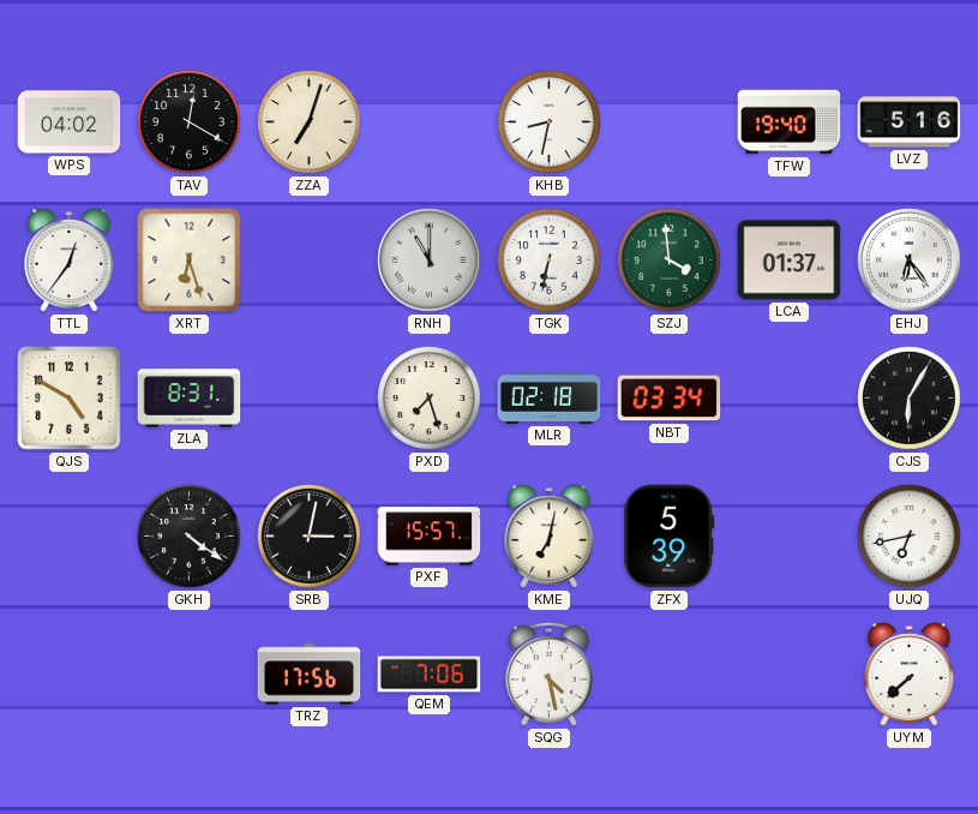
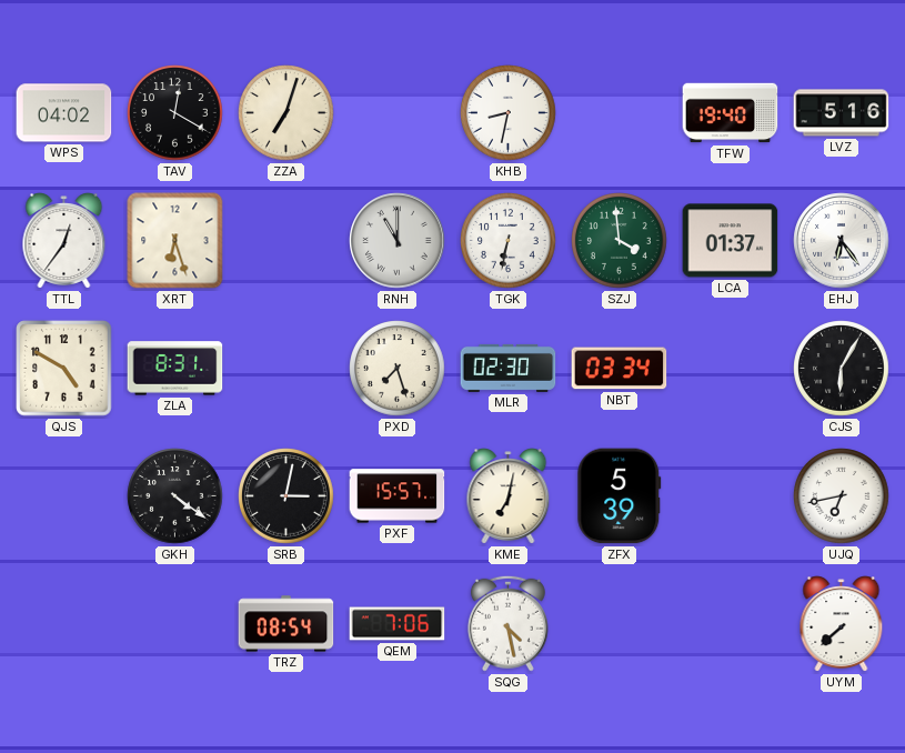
MLR: 02:18 -> 02:30
TRZ: 17:56 -> 08:54
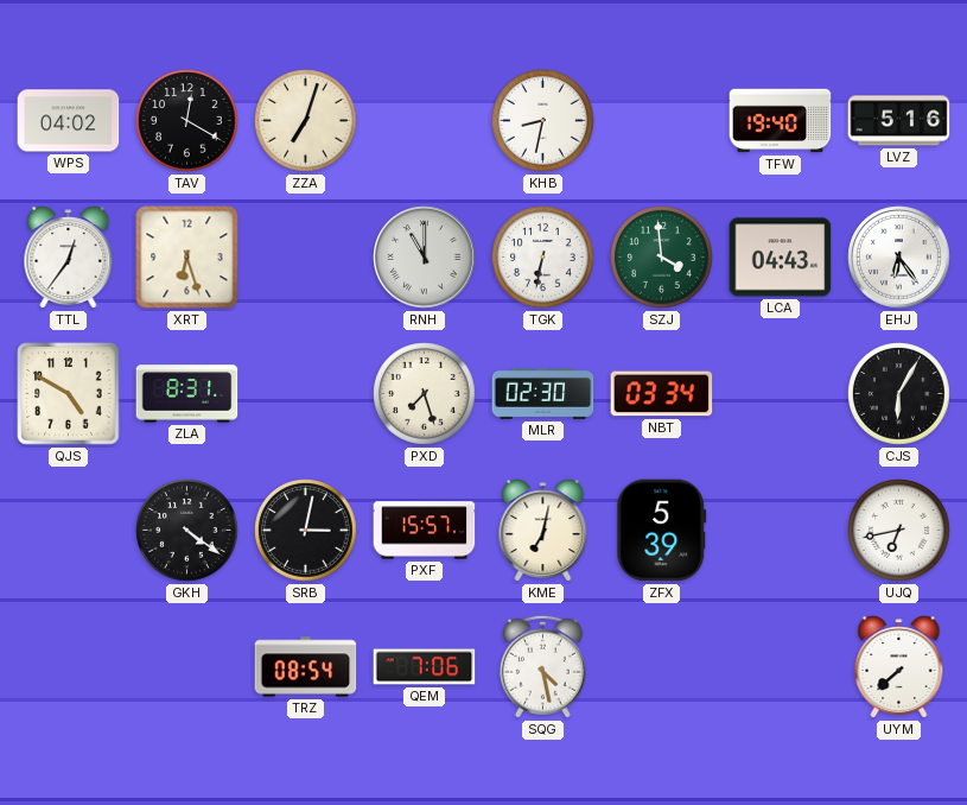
LCA: 01:37 -> 04:43
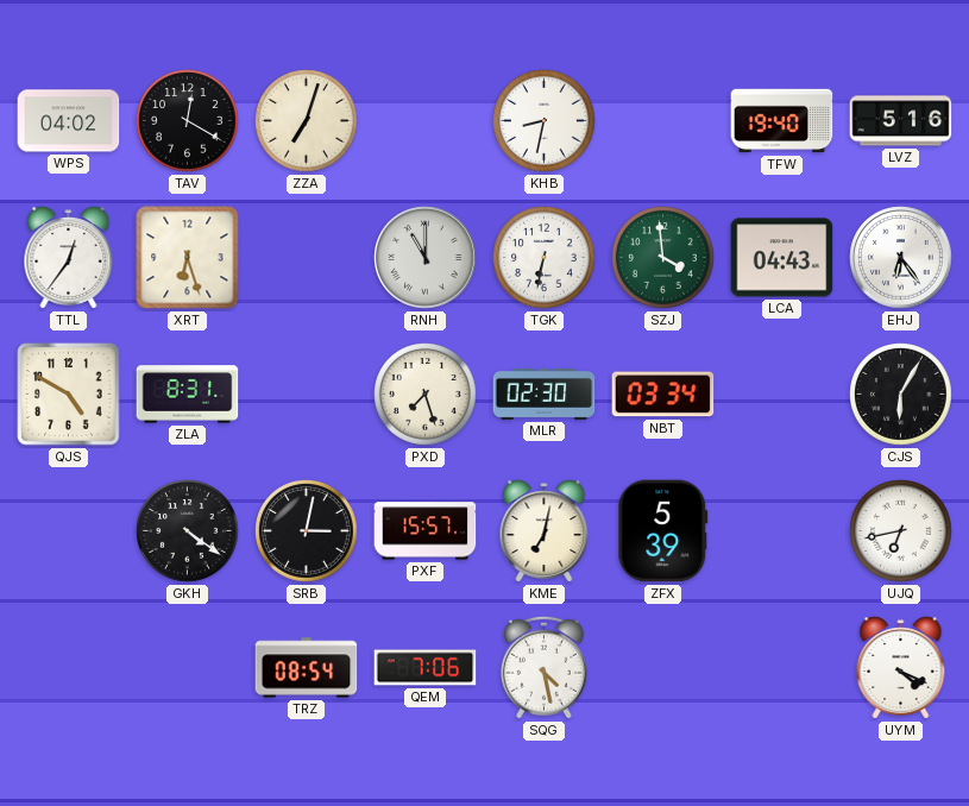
UYM: 7:38 -> 4:19
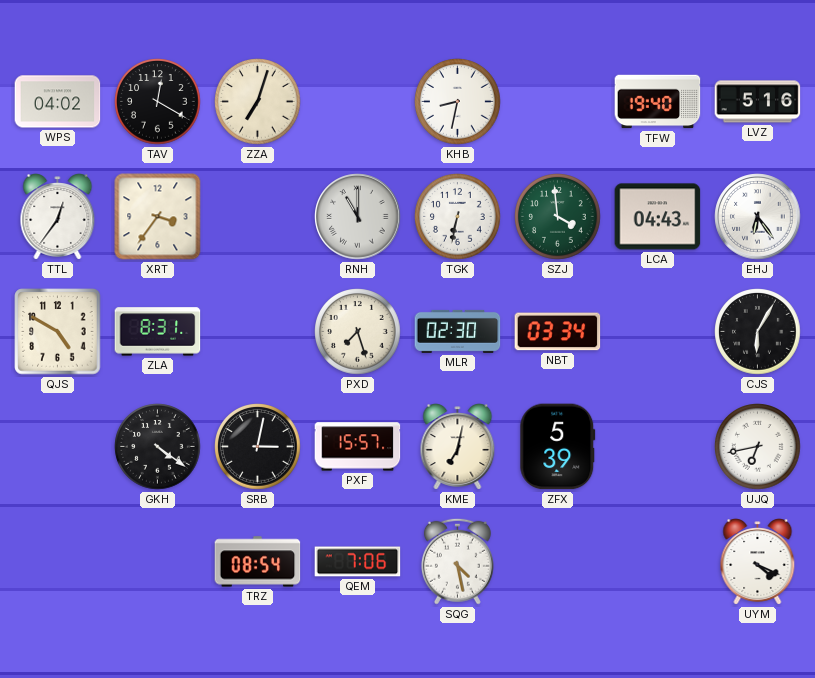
XRT: 6:27 -> 3:36
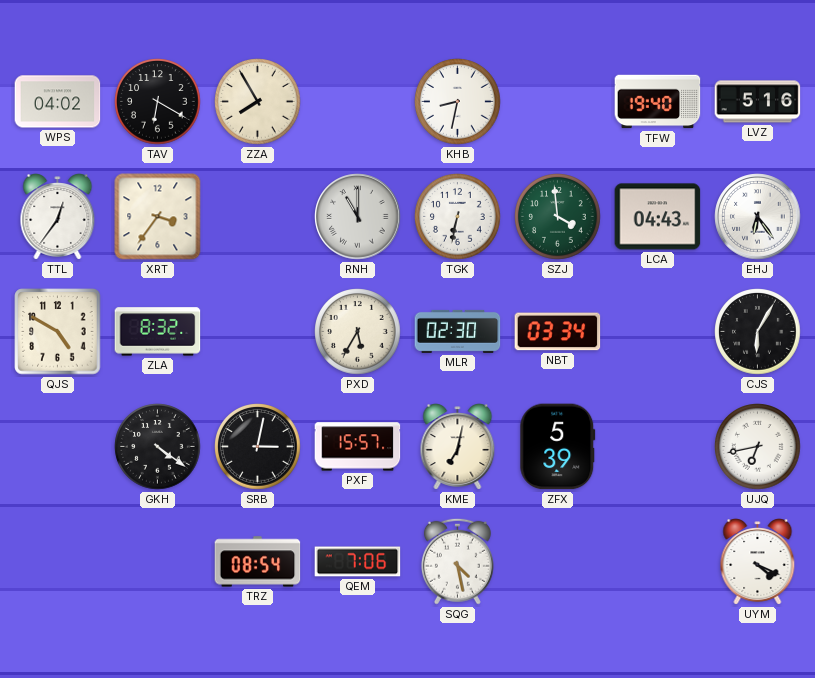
TAV: 12:20 -> 6:20
ZZA: 7:03 -> 7:55
ZLA: 8:31 -> 8:32
PXD: 7:27 -> 5:35
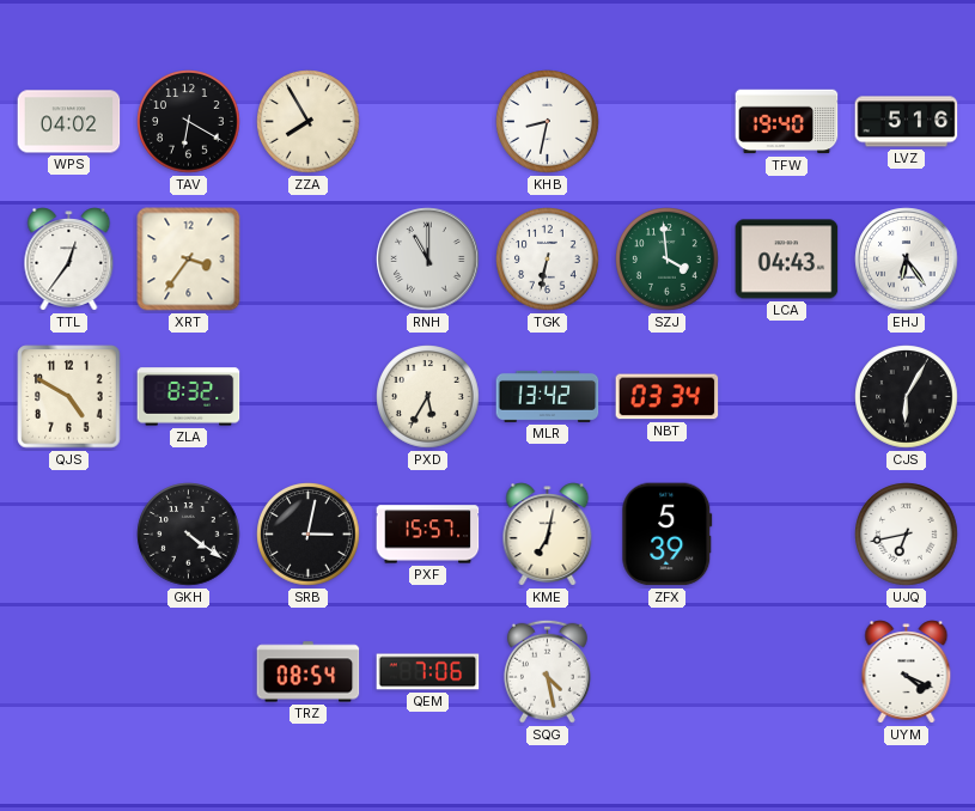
MLR: 02:30 -> 13:42
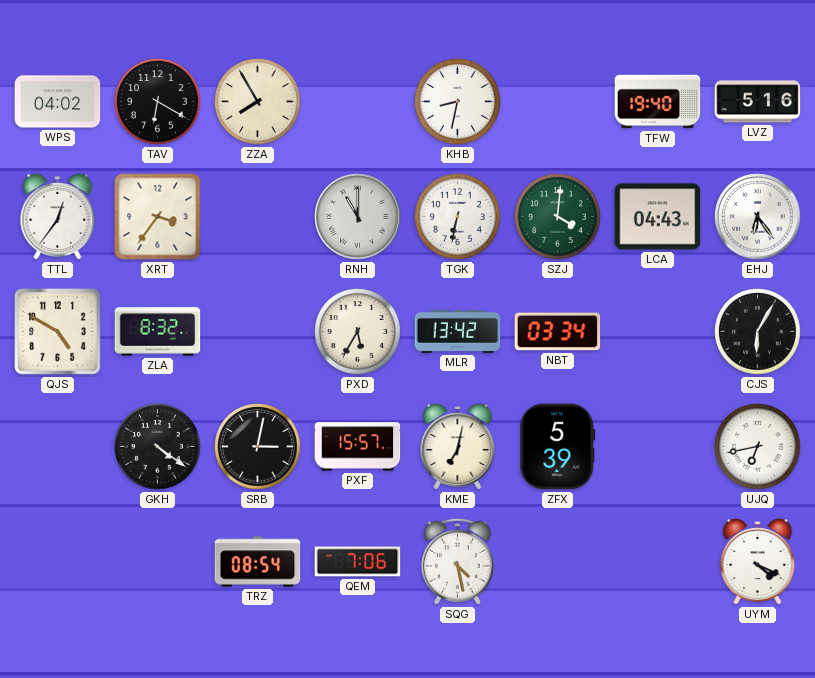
SZJ: 3:59 -> 4:01
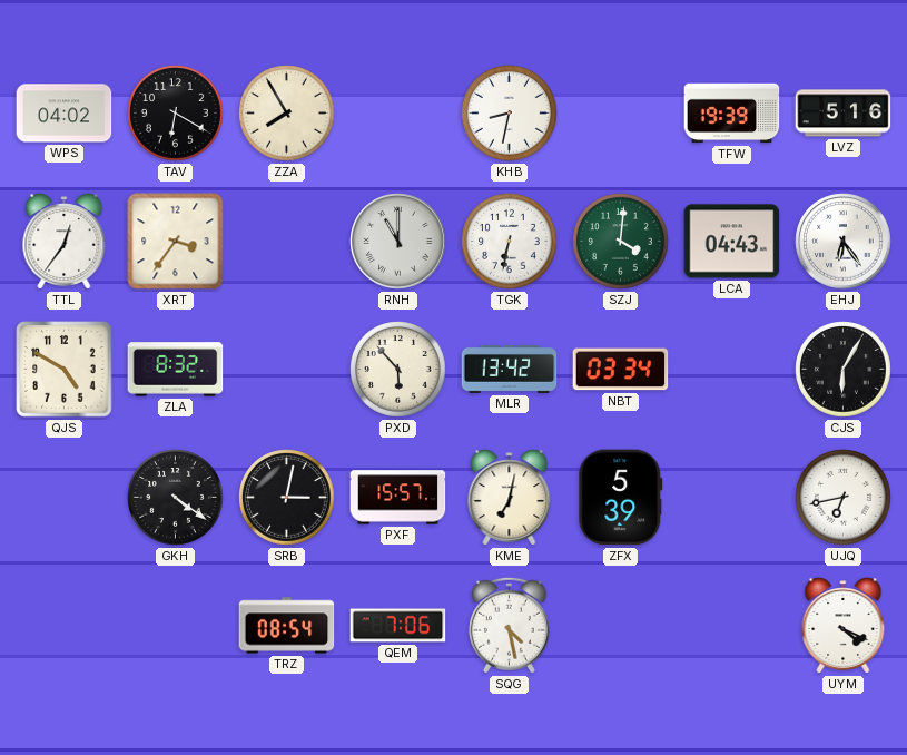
TFW: 19:40 -> 19:39
PXD: 5:35 -> 5:53
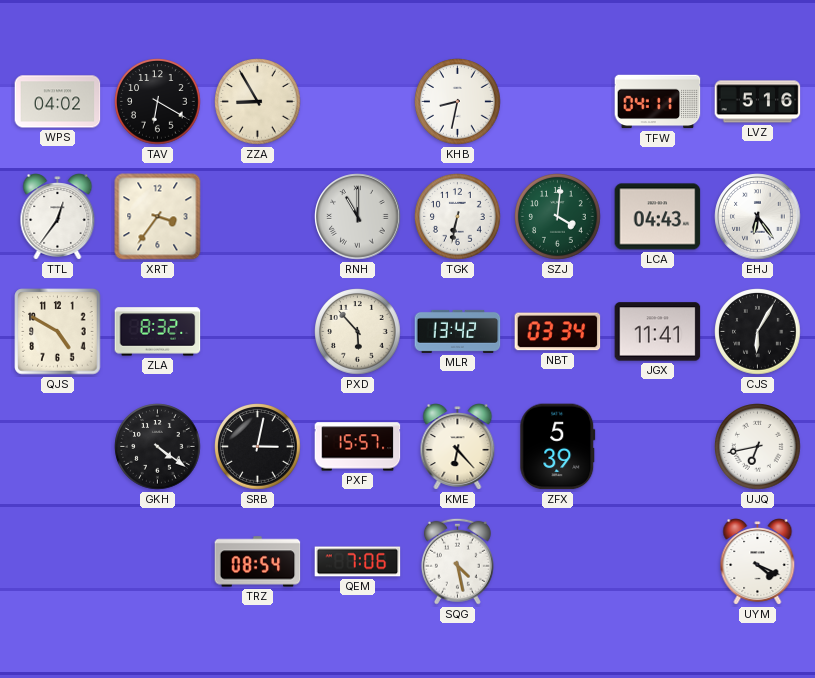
ZZA: 7:55 -> 8:55
TFW: 19:39 -> 04:11
JGX: none -> 11:41
KME: 7:02 -> 6:23
